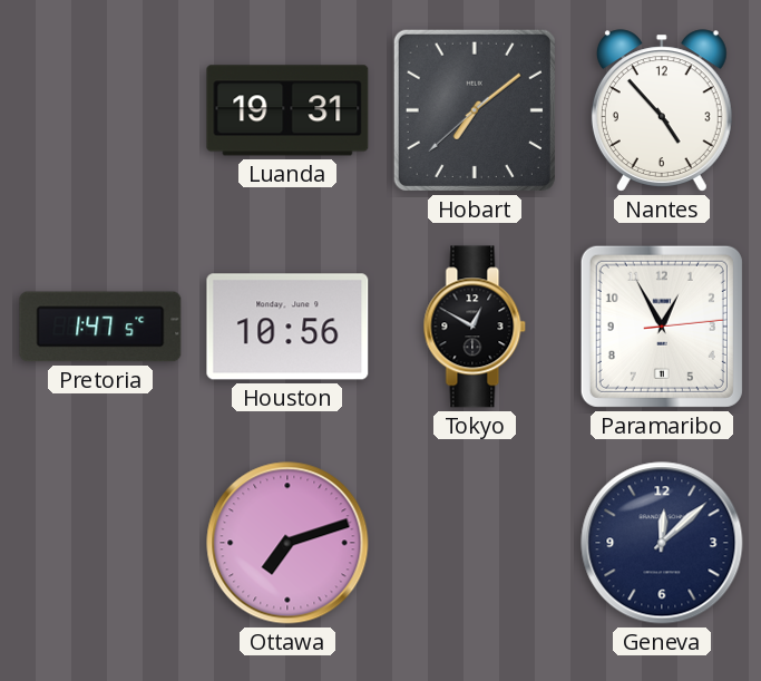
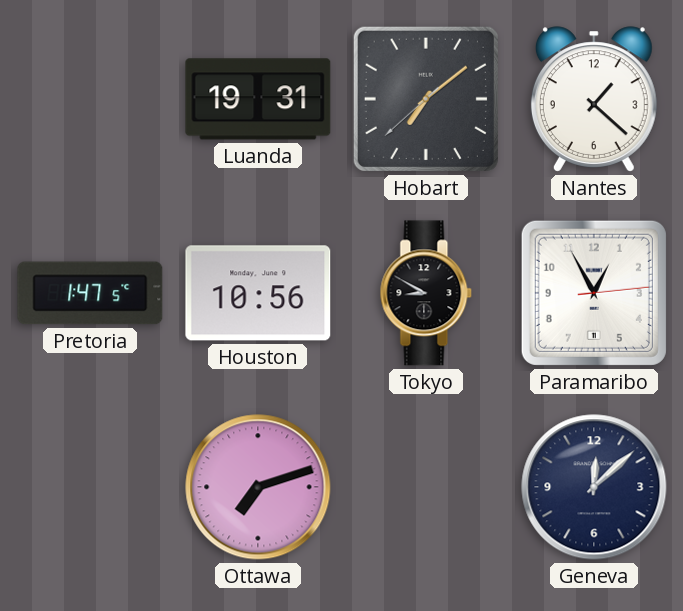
Nantes: 4:53 -> 1:22
Tokyo: 12:50 -> 8:50
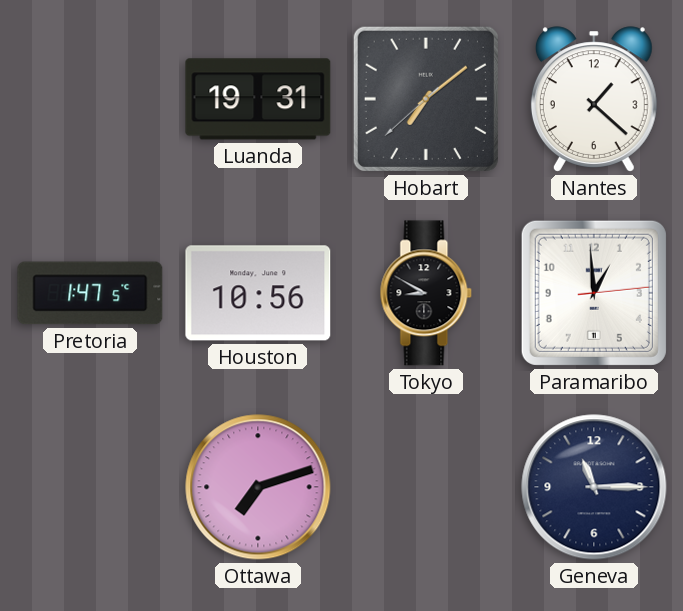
Paramaribo: 12:55 -> 12:59
Geneva: 12:08 -> 11:15
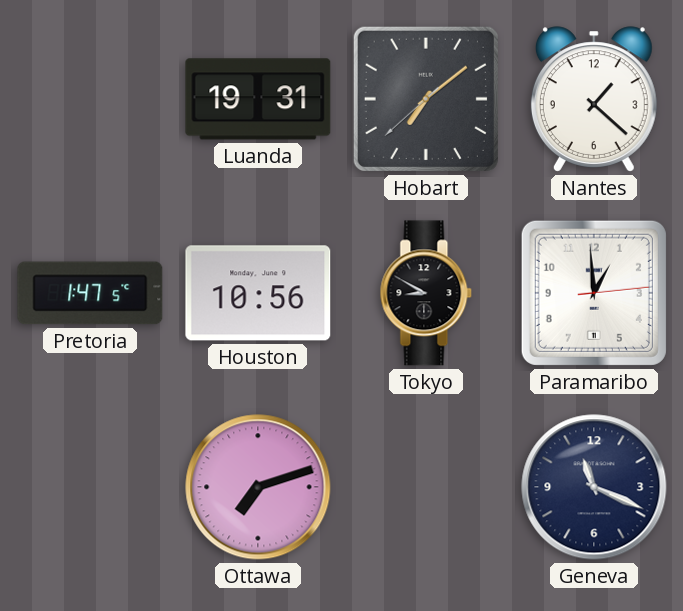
Geneva: 11:15 -> 11:19
